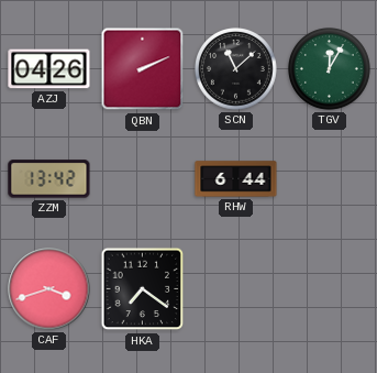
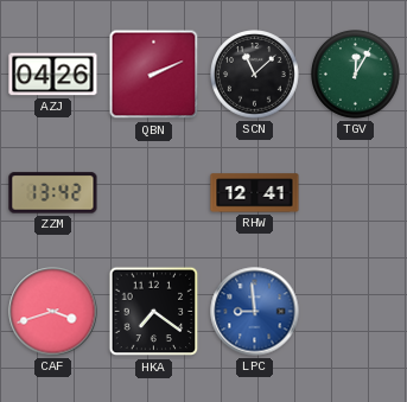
RHW: 6:44 -> 12:41
LPC: none -> 8:59
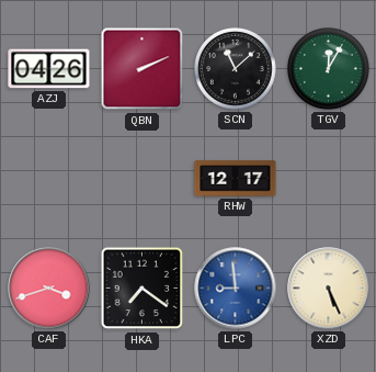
ZZM: 13:42 -> none
RHW: 12:41 -> 12:17
XZD: none -> 5:26
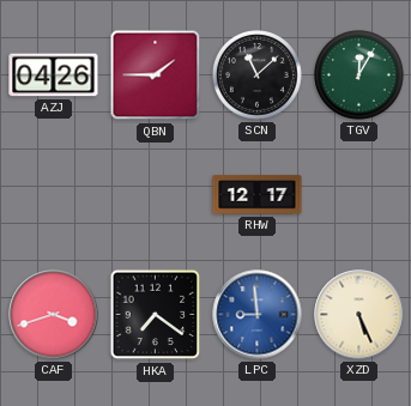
QBN: 2:11 -> 1:45
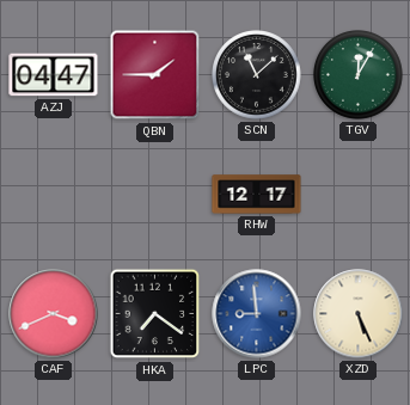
AZJ: 04:26 -> 04:47
CAF: 3:42 -> 3:41
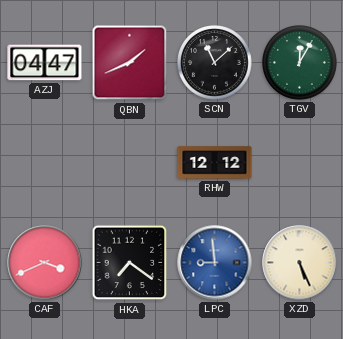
QBN: 1:45 -> 1:41
RHW: 12:17 -> 12:12
